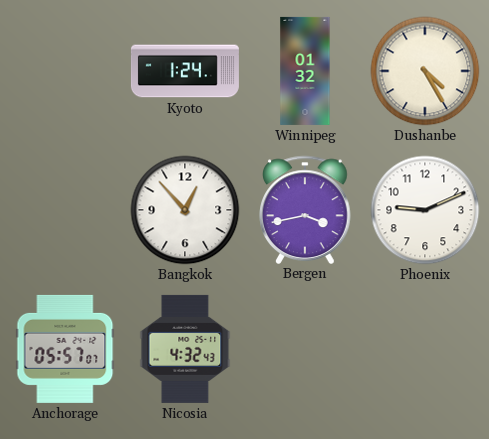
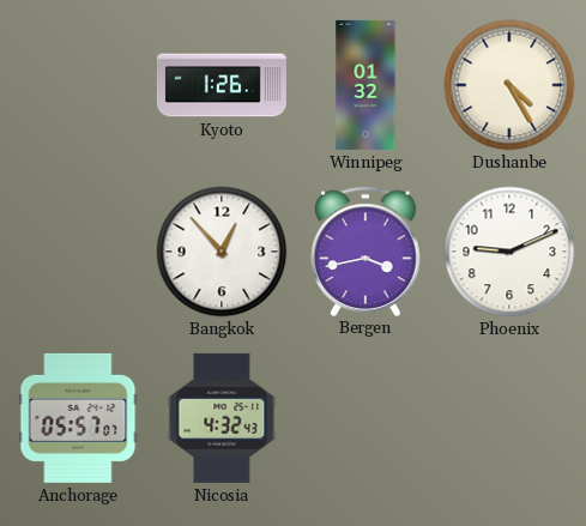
Kyoto: 1:24 -> 1:26
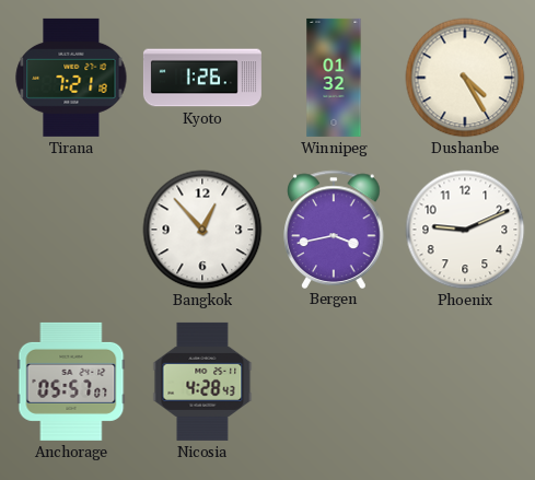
Tirana: none -> 7:21
Nicosia: 4:32 -> 4:28
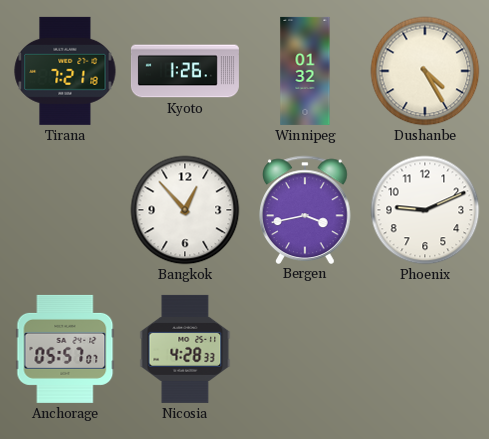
Nicosia: 4:28:43 -> 4:28:33
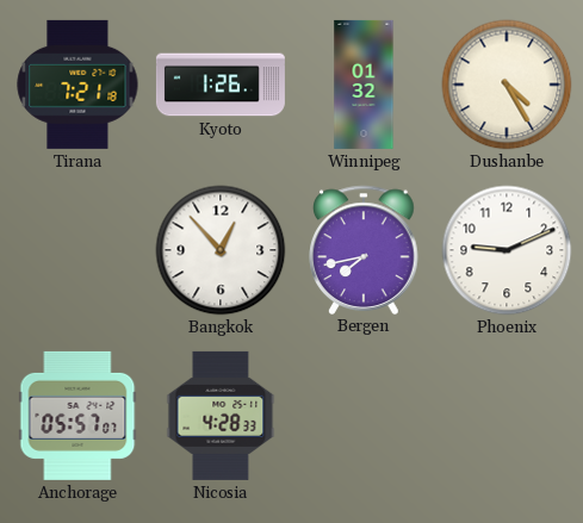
Bergen: 3:43 -> 7:43
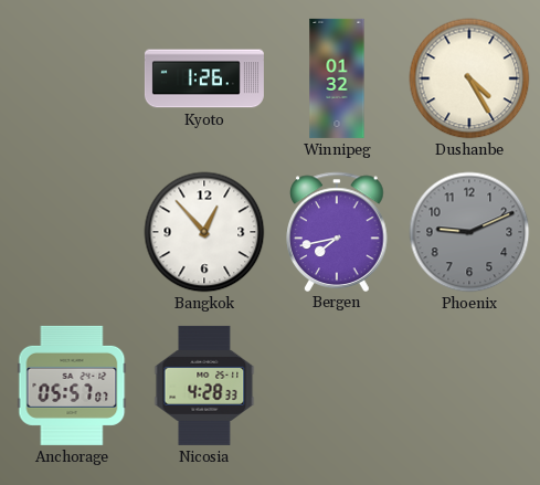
Tirana: 7:21 -> none
Phoenix dial: white -> grey
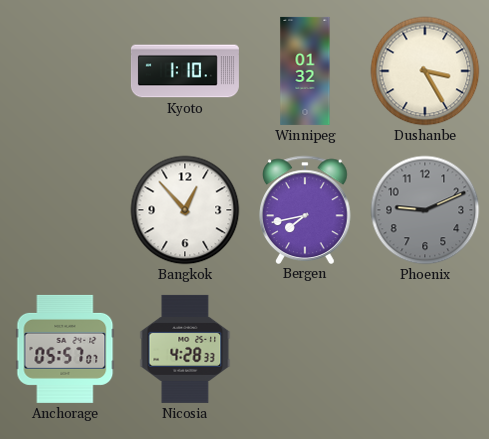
Kyoto: 1:26 -> 1:10
Dushanbe: 4:25 -> 3:25
